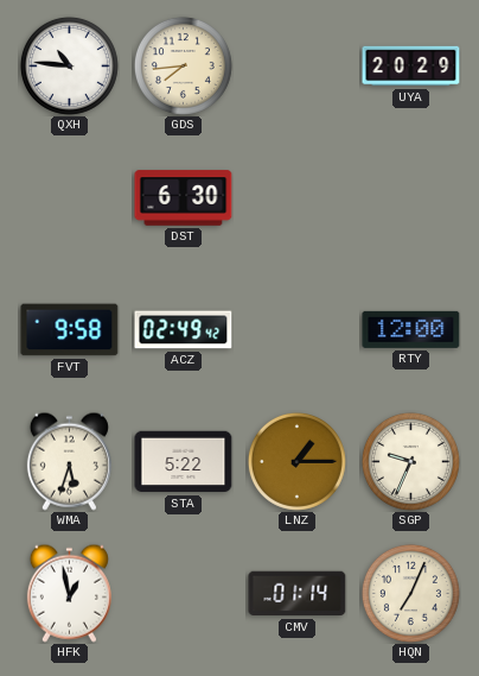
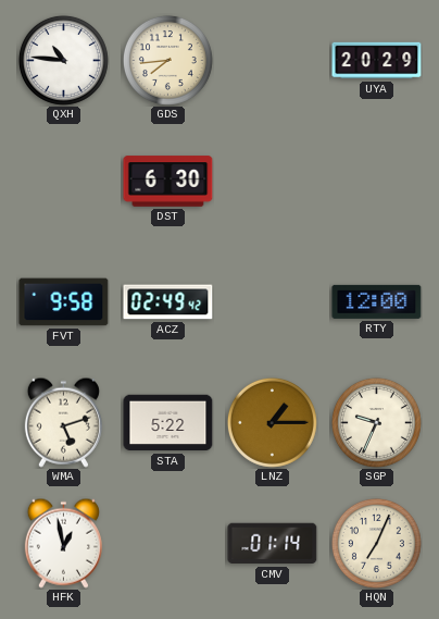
WMA: 5:33 -> 5:12
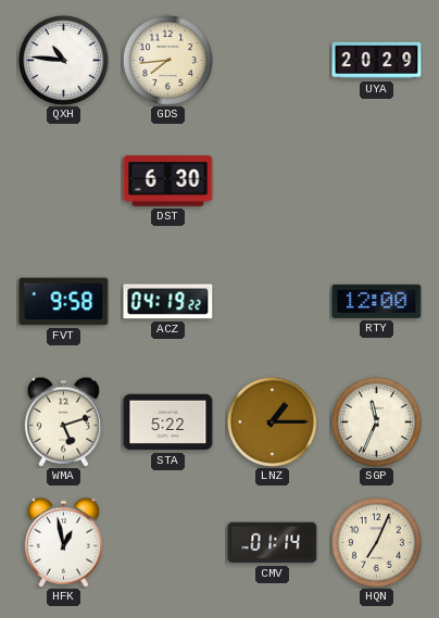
ACZ: 02:49 -> 04:19
SGP: 9:34 -> 11:34
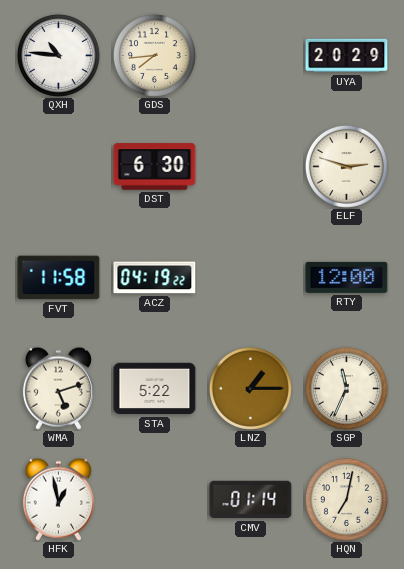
ELF: none -> 2:48
FVT: 9:58 -> 11:58
HQN: 7:04 -> 7:02
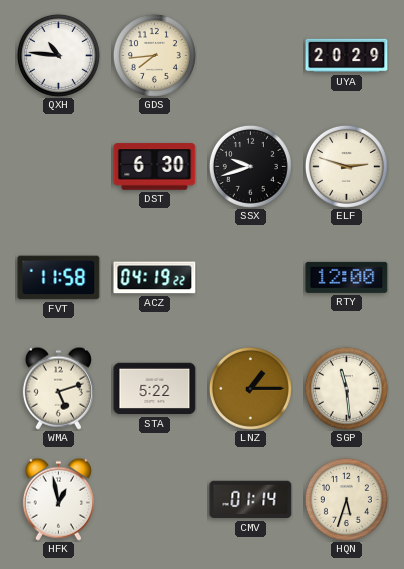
SSX: none -> 9:42
SGP: 11:34 -> 11:29
HQN: 7:02 -> 5:33
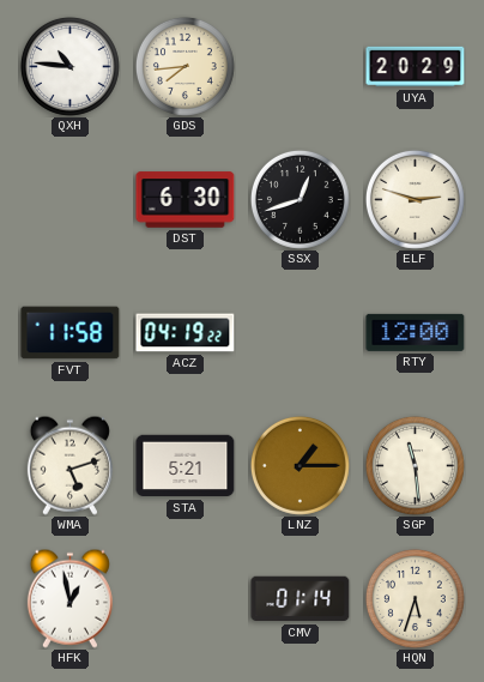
SSX: 9:42 -> 12:42
STA: 5:22 -> 5:21
